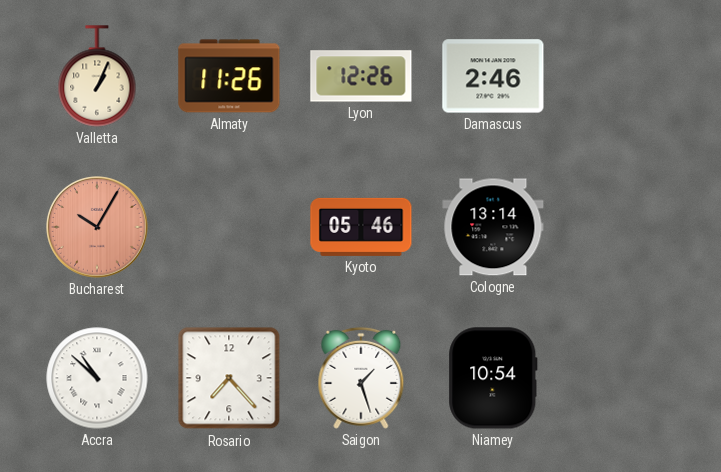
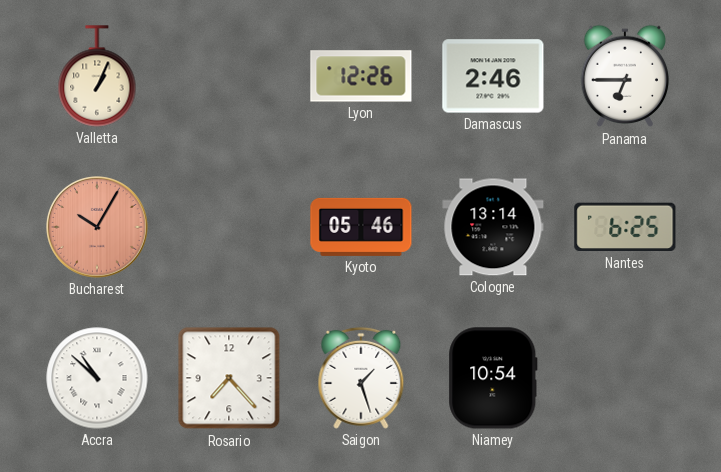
Almaty: 11:26 -> none
Panama: none -> 6:45
Nantes: none -> 6:25
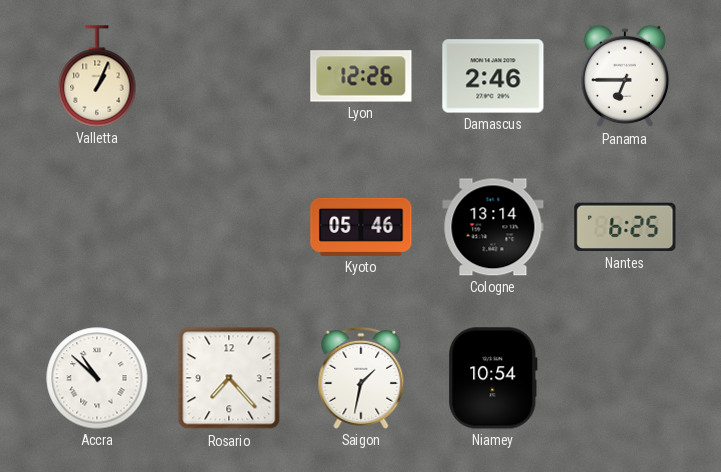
Bucharest: 10:05 -> none
Saigon: 1:27 -> 1:32
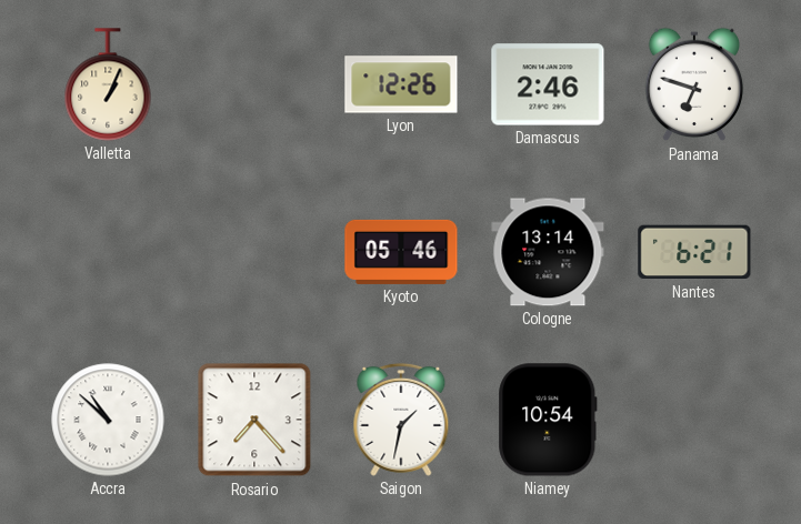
Panama: 6:45 -> 6:48
Nantes: 6:25 -> 6:21
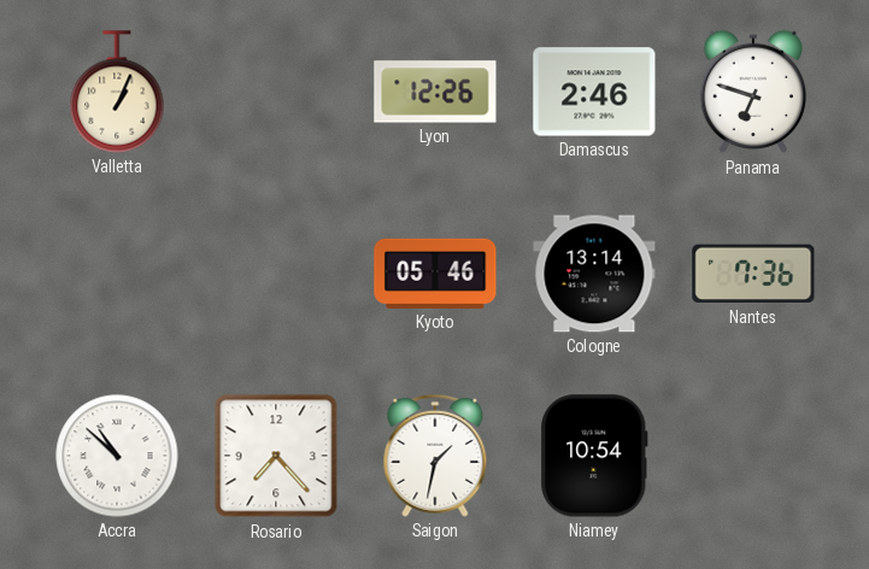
Nantes: 6:21 -> 7:36
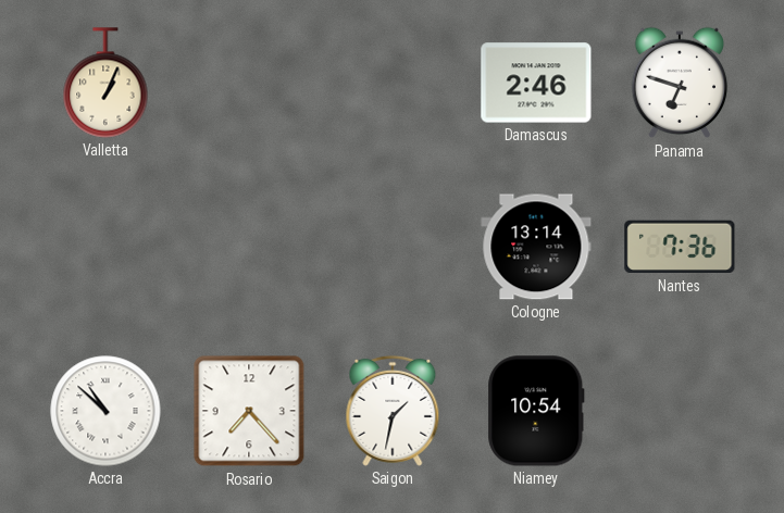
Lyon: 12:26 -> none
Kyoto: 05:46 -> none
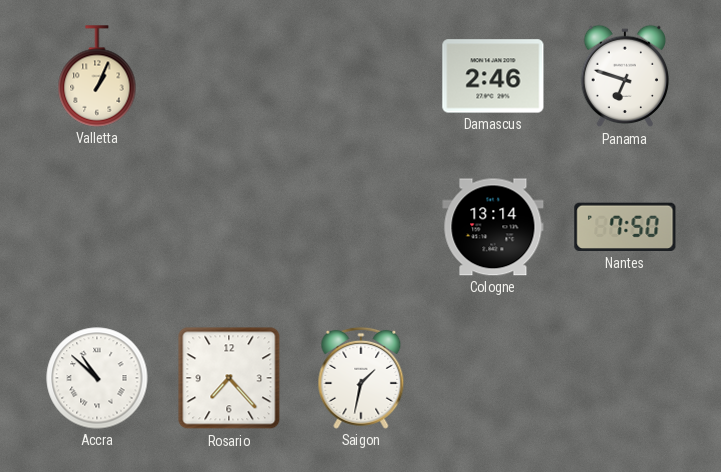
Nantes: 7:36 -> 7:50
Niamey: 10:54 -> none
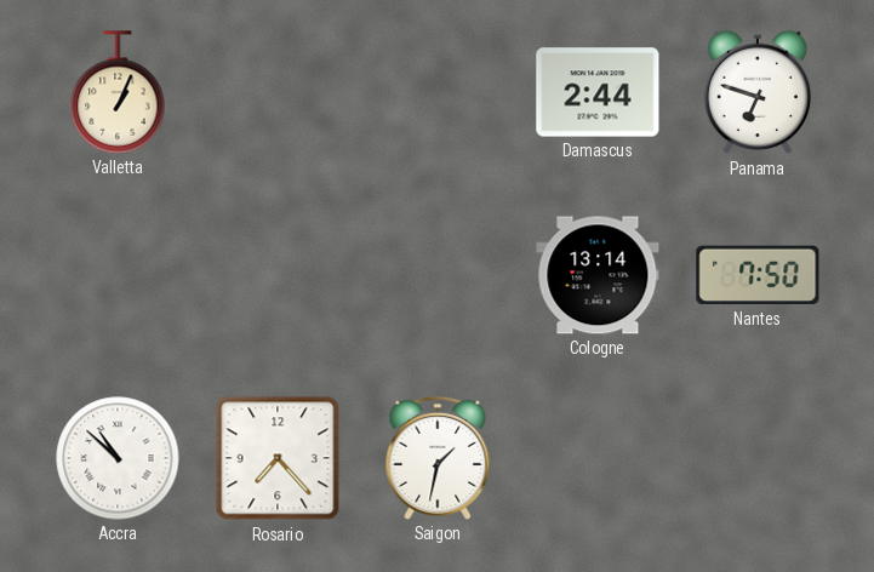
Damascus: 2:46 -> 2:44
